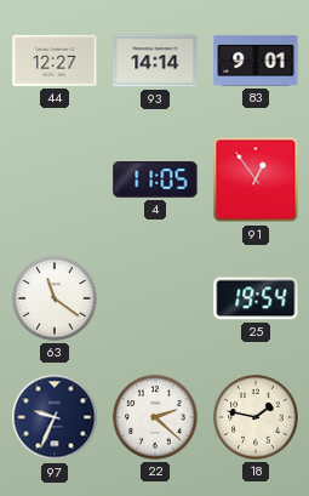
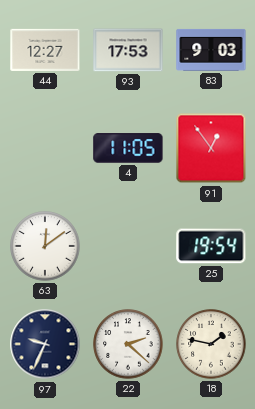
93: 14:14 -> 17:53
83: 9:01 -> 9:03
63: 11:21 -> 12:09
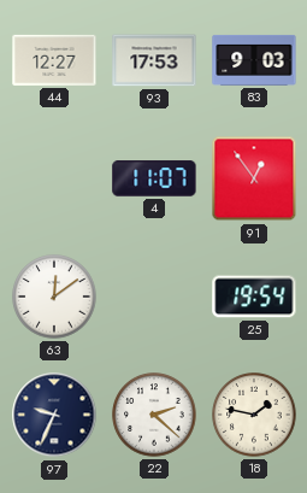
4: 11:05 -> 11:07
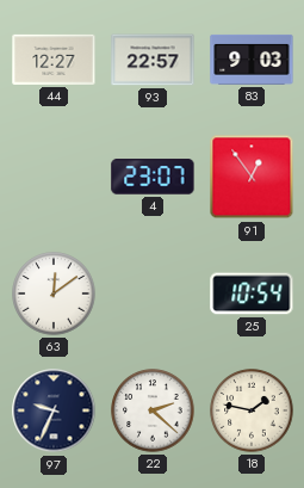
93: 17:53 -> 22:57
4: 11:07 -> 23:07
25: 19:54 -> 10:54
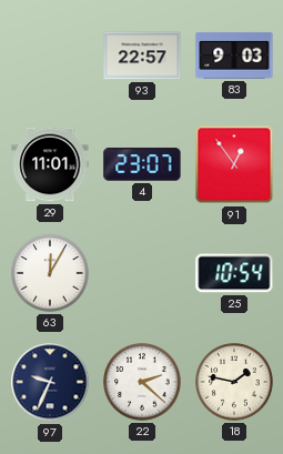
44: 12:27 -> none
29: none -> 11:01
63: 12:09 -> 12:05
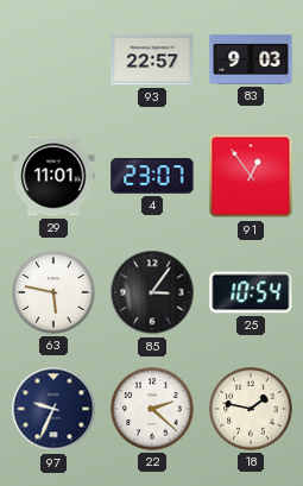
63: 12:05 -> 5:47
85: none -> 3:06
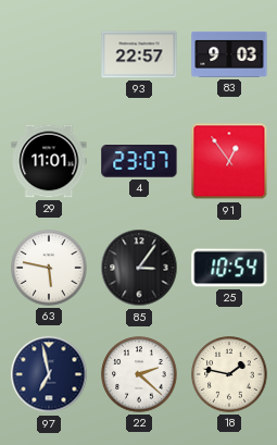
97: 9:34 -> 6:58
